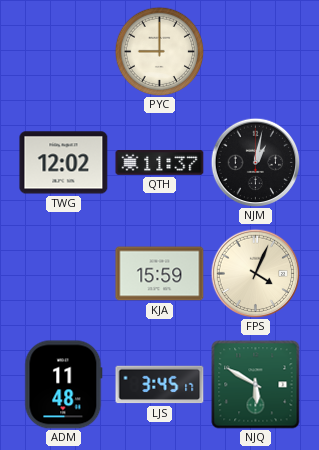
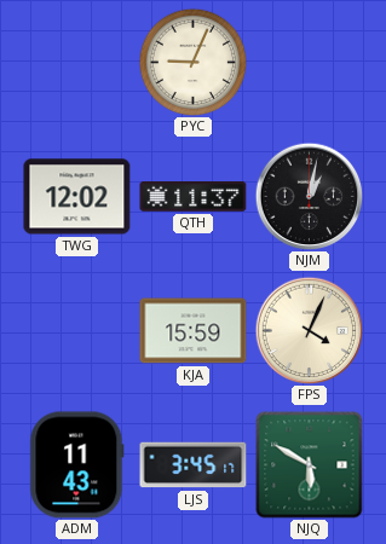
PYC: 9:00 -> 9:04
ADM: 11:48 -> 11:43
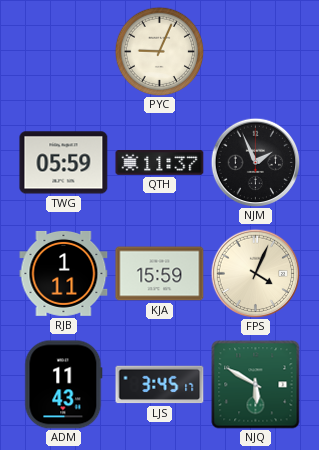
TWG: 12:02 -> 05:59
NJM: 1:02 -> 1:56
RJB: none -> 1:11
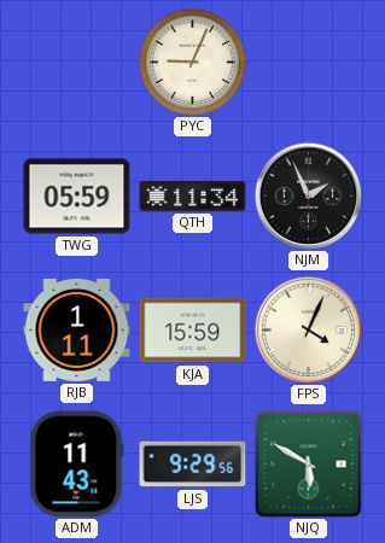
QTH: 11:37 -> 11:34
LJS: 3:45 -> 9:29
